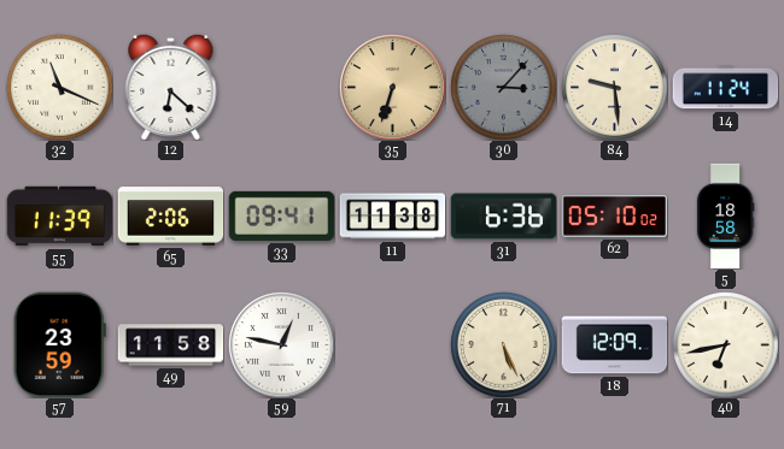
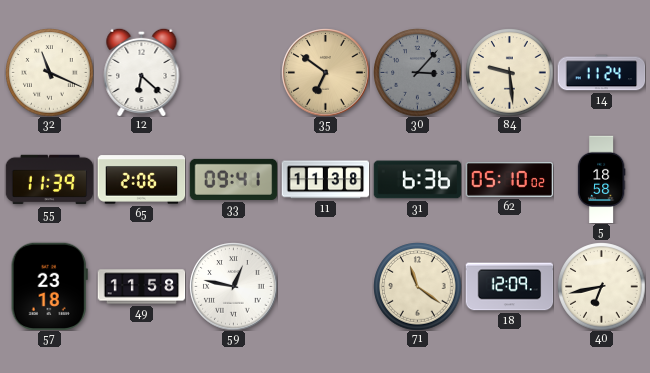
35: 6:33 -> 6:51
57: 23:59 -> 23:18
71: 5:26 -> 11:21
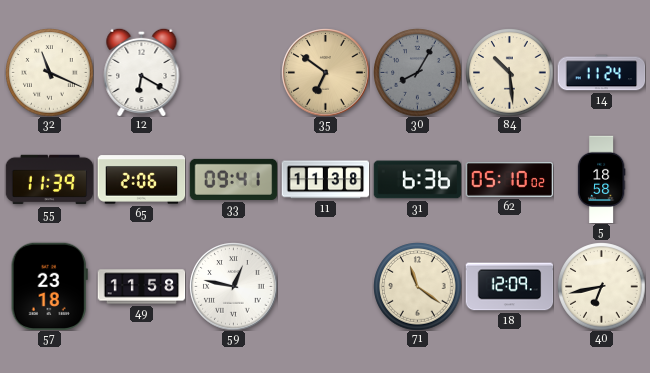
12: 6:22 -> 6:20
30: 3:07 -> 8:05
84: 9:29 -> 10:29
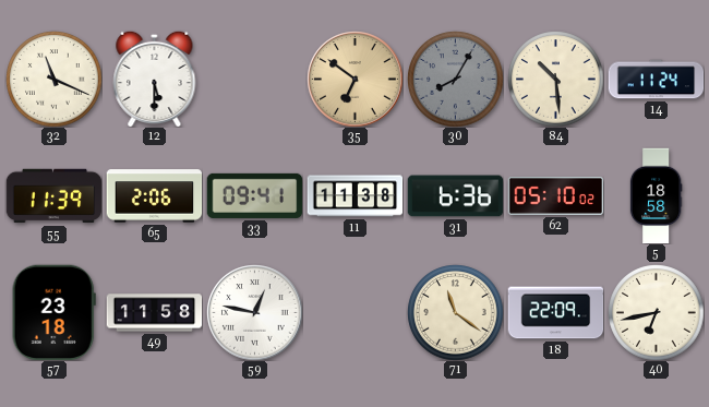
12: 6:20 -> 5:30
18: 12:09 -> 22:09
